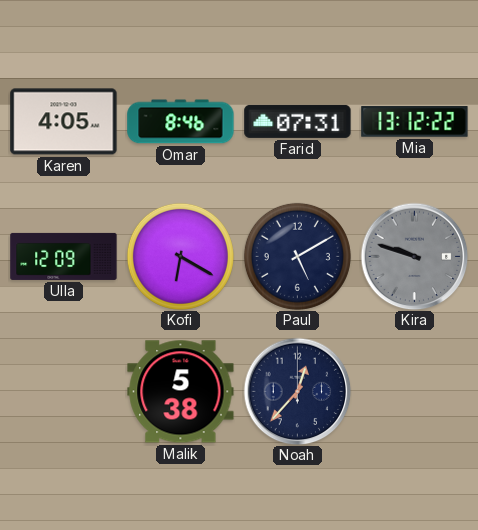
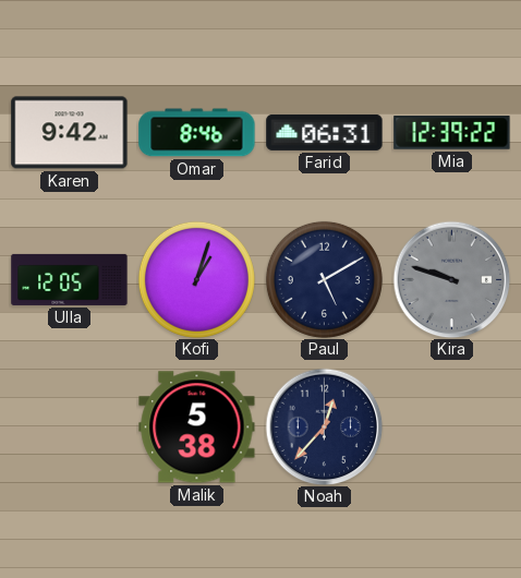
Karen: 4:05 -> 9:42
Farid: 07:31 -> 06:31
Mia: 13:12 -> 12:39
Ulla: 12:09 -> 12:05
Kofi: 6:20 -> 1:03
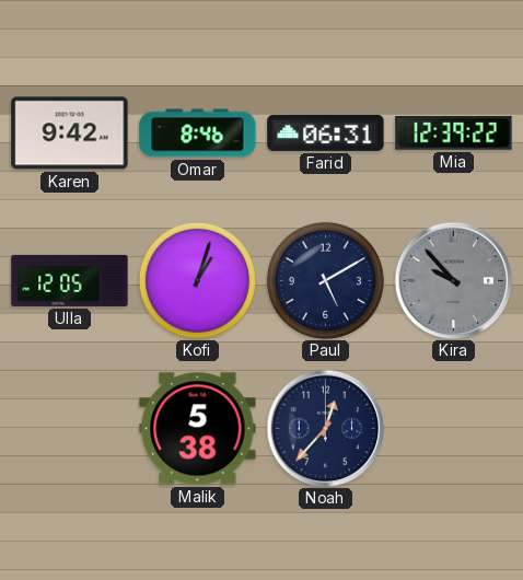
Kira: 9:48 -> 9:53
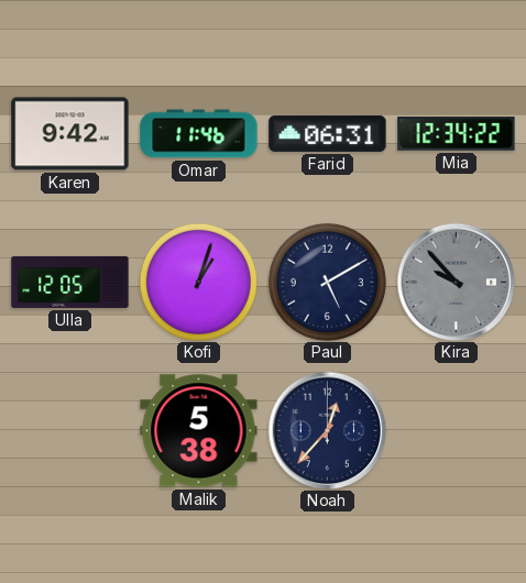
Omar: 8:46 -> 11:46
Mia: 12:39 -> 12:34
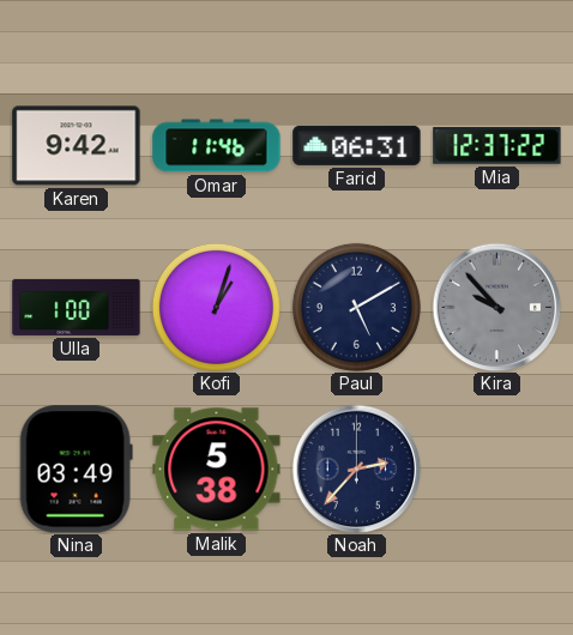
Mia: 12:34 -> 12:37
Ulla: 12:05 -> 1:00
Nina: none -> 03:49
Noah: 12:37 -> 2:37
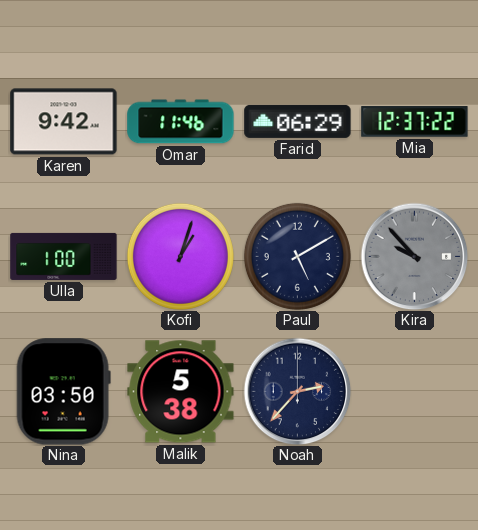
Farid: 06:31 -> 06:29
Nina: 03:49 -> 03:50
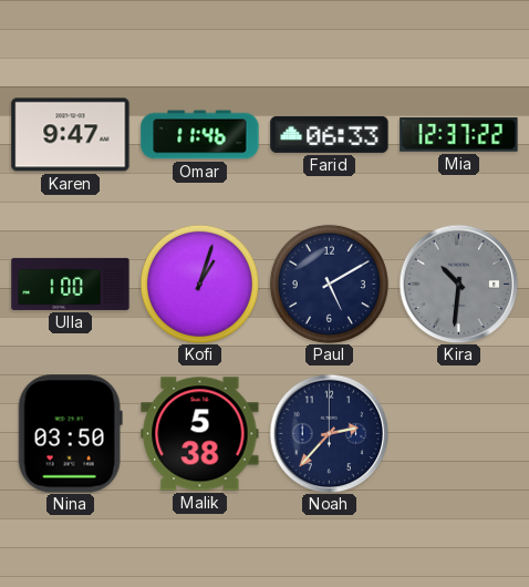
Karen: 9:42 -> 9:47
Farid: 06:29 -> 06:33
Kira: 9:53 -> 10:31
